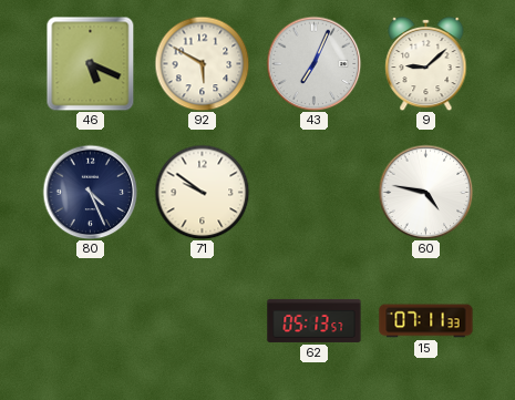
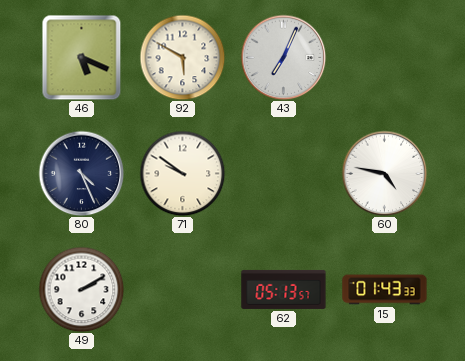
9: 9:08 -> none
49: none -> 2:10
15: 07:11 -> 01:43
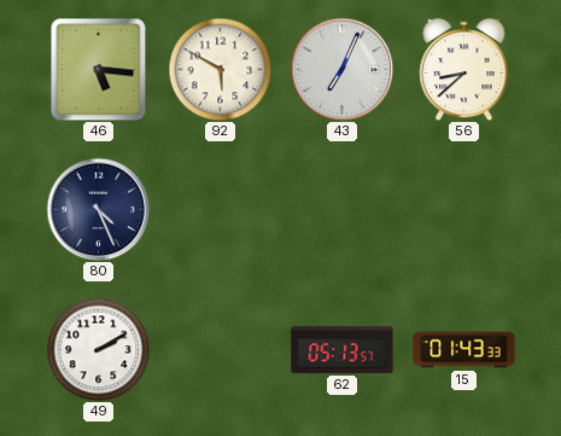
46: 5:19 -> 5:16
56: none -> 8:38
71: 9:51 -> none
60: 4:47 -> none
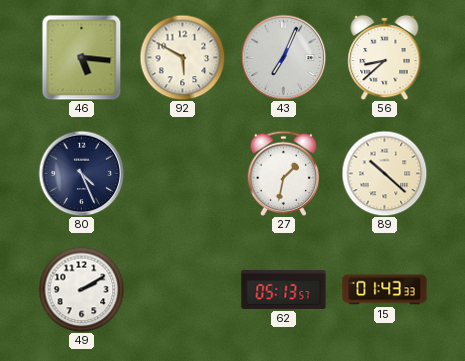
27: none -> 1:32
89: none -> 10:22
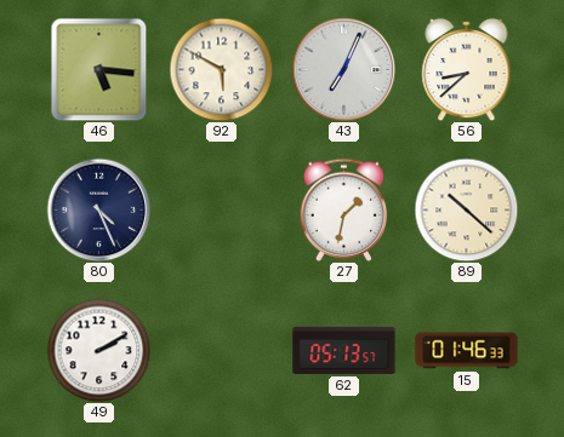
15: 01:43 -> 01:46
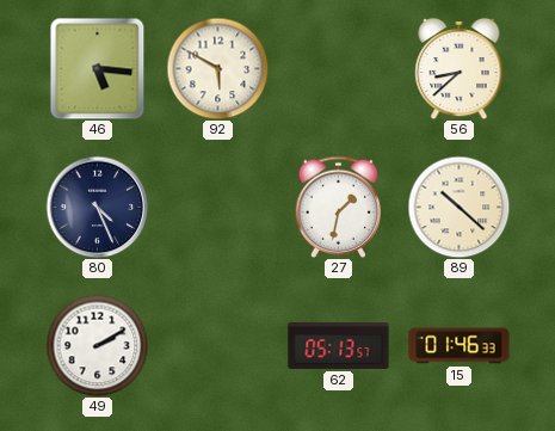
43: 7:04 -> none
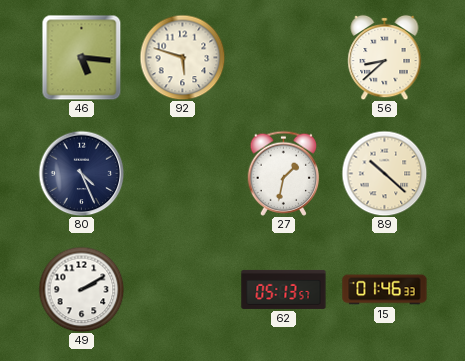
92: 5:50 -> 5:48
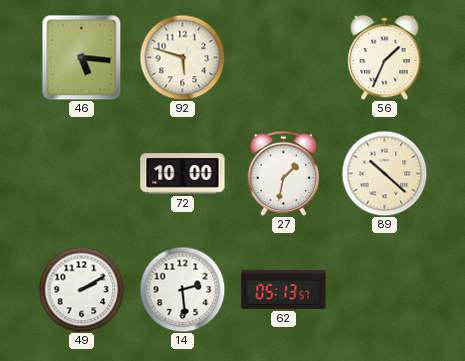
56: 8:38 -> 1:34
80: 4:26 -> none
72: none -> 10:00
14: none -> 2:29
15: 01:46 -> none
